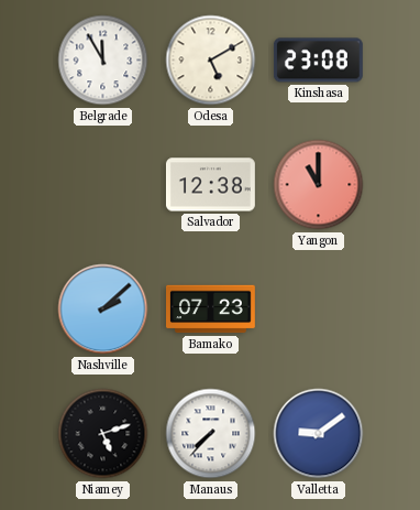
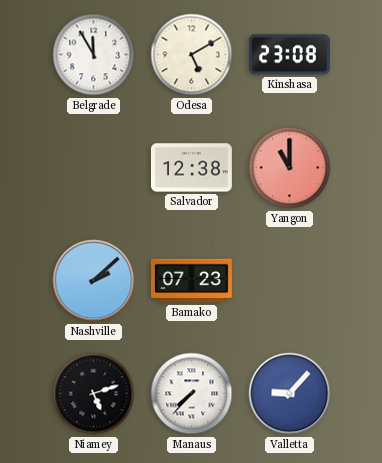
Valletta: 9:09 -> 9:07
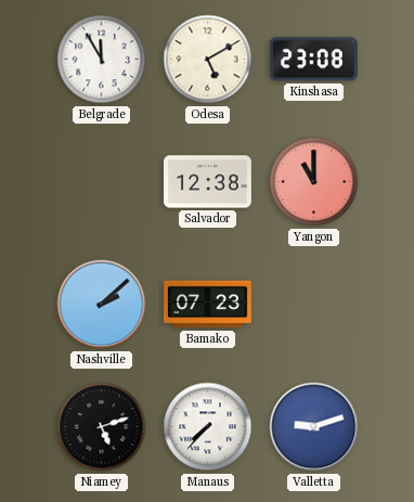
Valletta: 9:07 -> 9:12
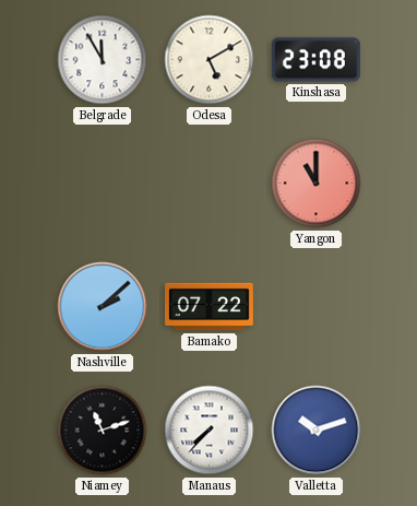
Salvador: 12:38 -> none
Bamako: 07:23 -> 07:22
Niamey: 5:12 -> 11:12
Valletta: 9:12 -> 10:12
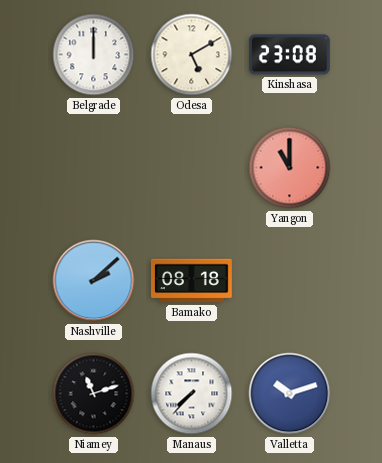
Belgrade: 11:55 -> 12:00
Bamako: 07:22 -> 08:18
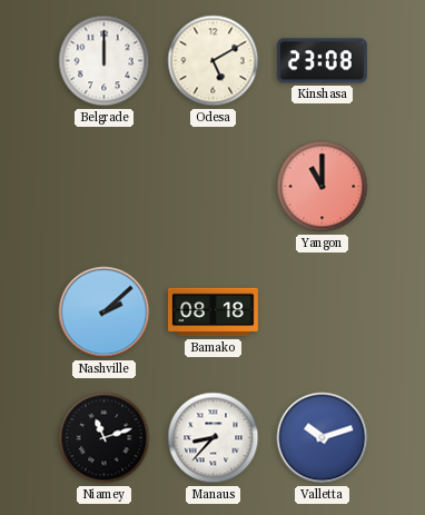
Manaus: 7:37 -> 8:37
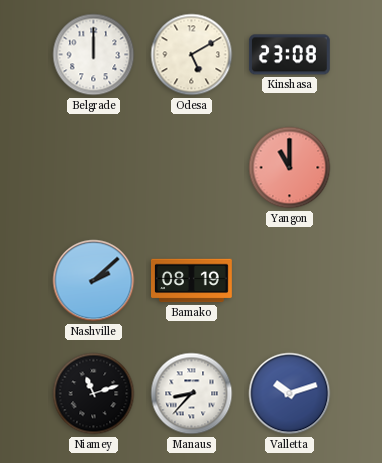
Bamako: 08:18 -> 08:19
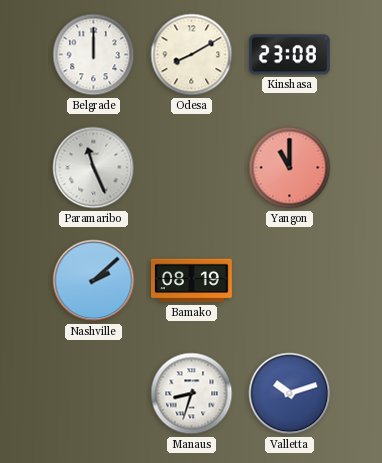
Odesa: 5:10 -> 8:10
Paramaribo: none -> 11:26
Niamey: 11:12 -> none
Manaus: 8:37 -> 8:33
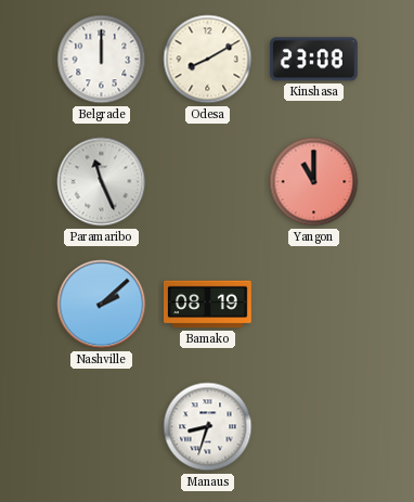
Valletta: 10:12 -> none
